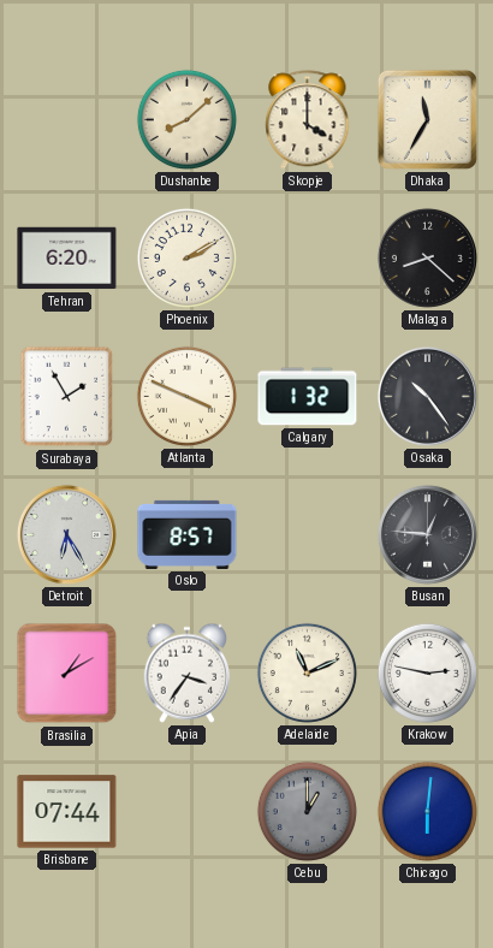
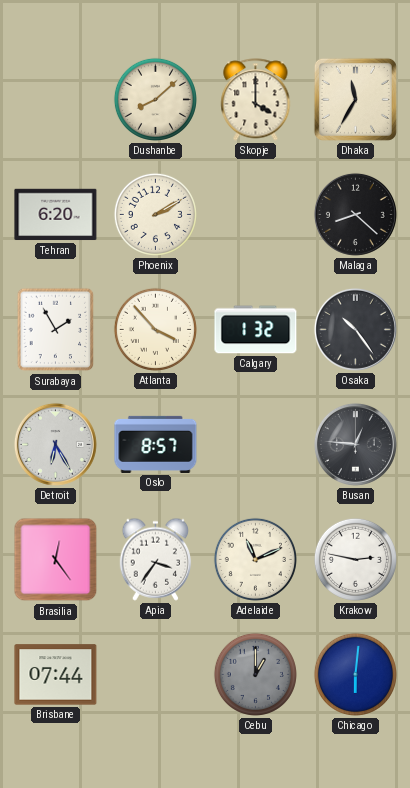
Atlanta: 3:49 -> 3:53
Brasilia: 1:10 -> 12:24
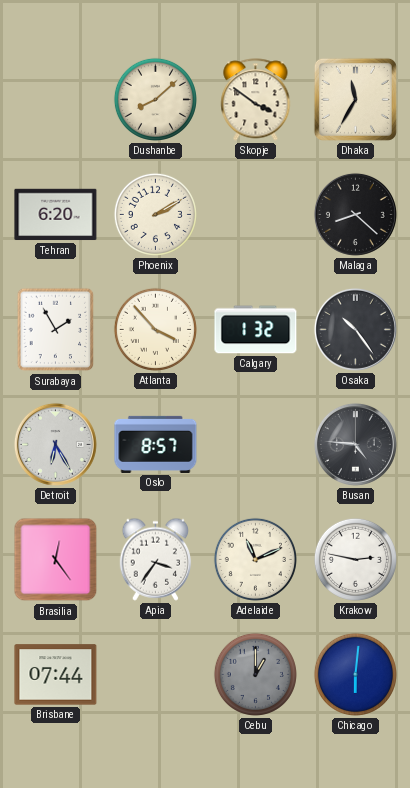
Skopje: 4:00 -> 3:51
Busan: 12:46 -> 4:46
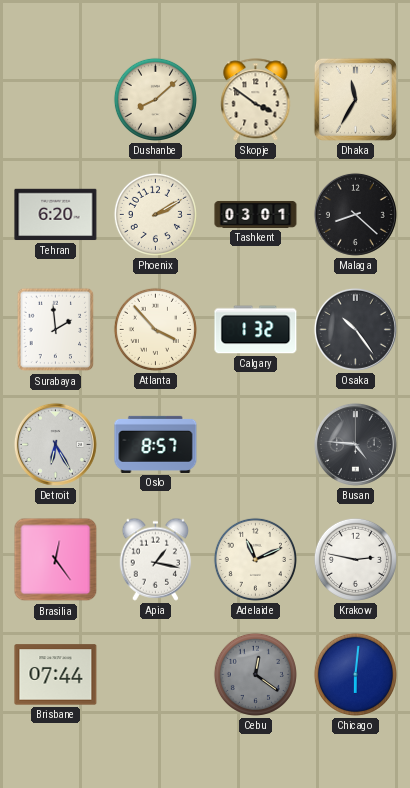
Tashkent: none -> 03:01
Surabaya: 1:55 -> 1:59
Apia: 3:36 -> 1:17
Cebu: 1:00 -> 12:21
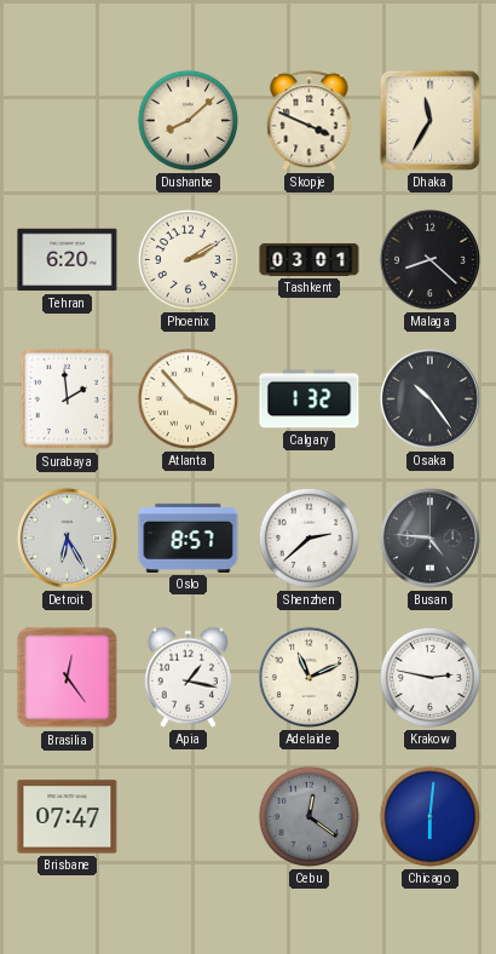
Skopje: 3:51 -> 3:49
Shenzhen: none -> 2:38
Brisbane: 07:44 -> 07:47
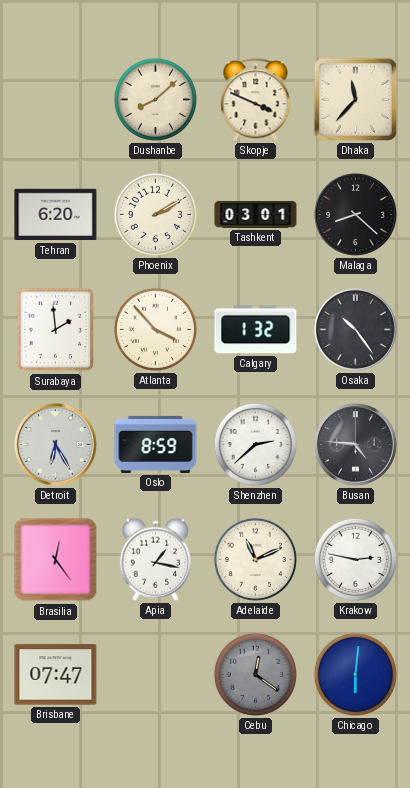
Dhaka: 11:35 -> 11:37
Oslo: 8:57 -> 8:59
